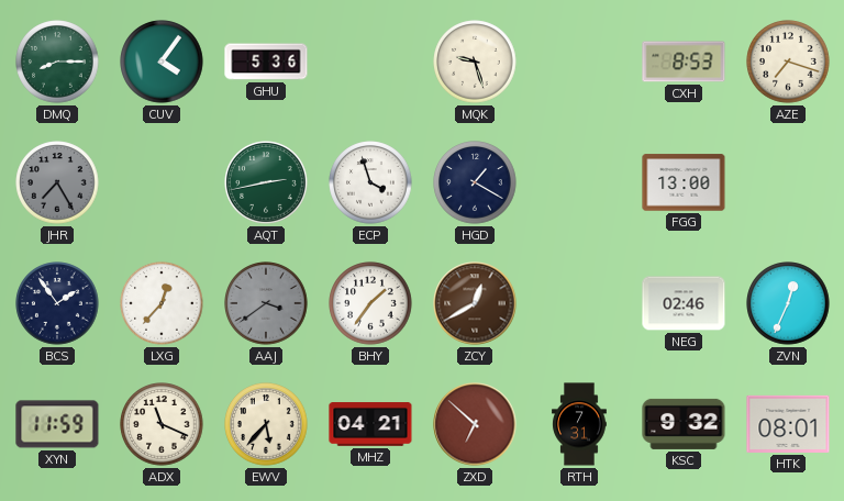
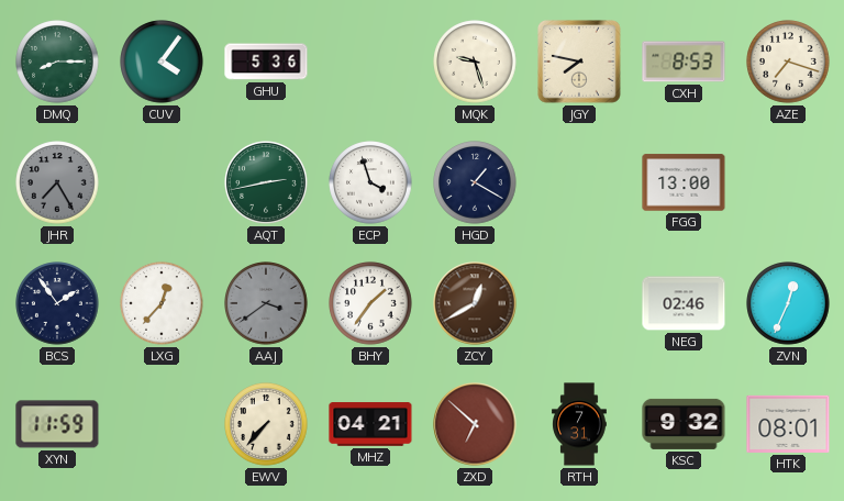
JGY: none -> 7:47
ADX: 11:19 -> none
EWV: 5:37 -> 7:37
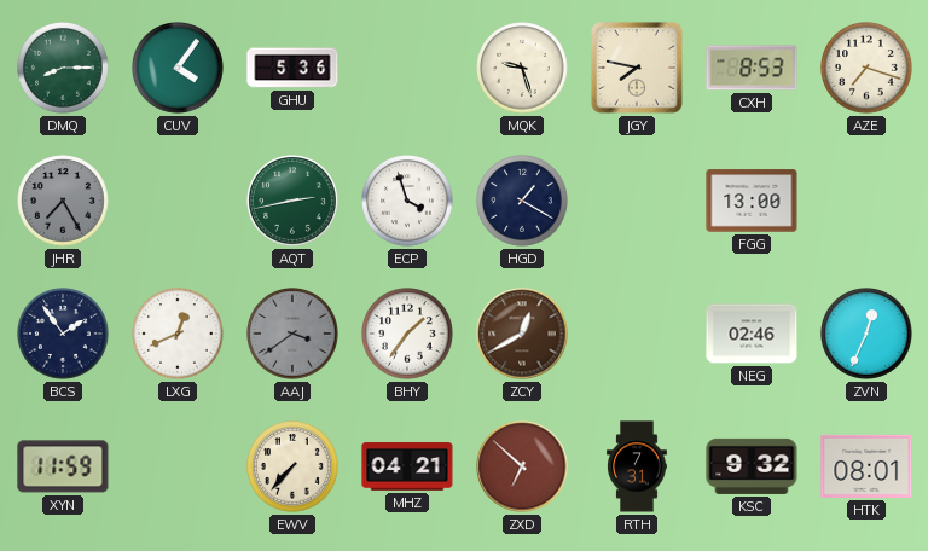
LXG: 12:37 -> 12:41
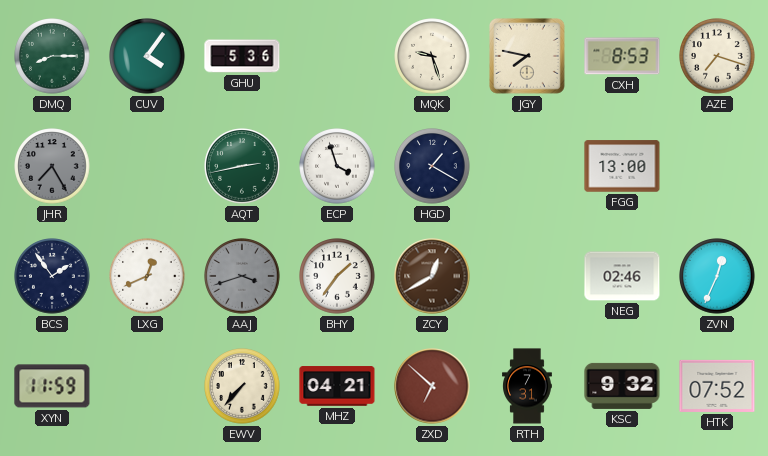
AAJ: 3:39 -> 3:42
HTK: 08:01 -> 07:52
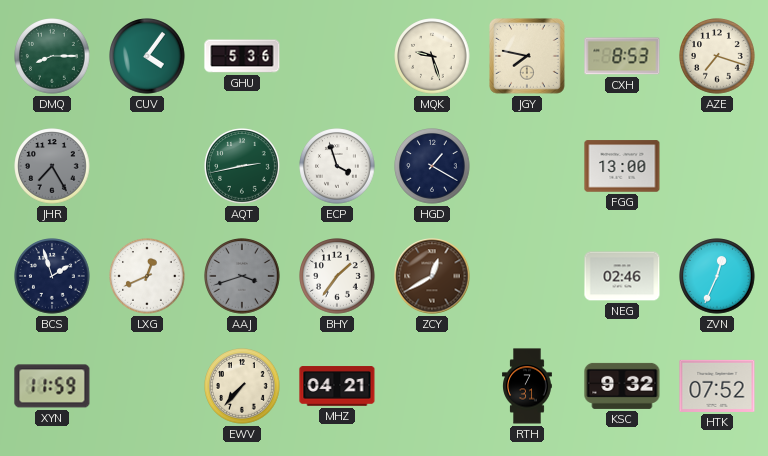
BCS: 1:54 -> 1:57
ZXD: 6:52 -> none
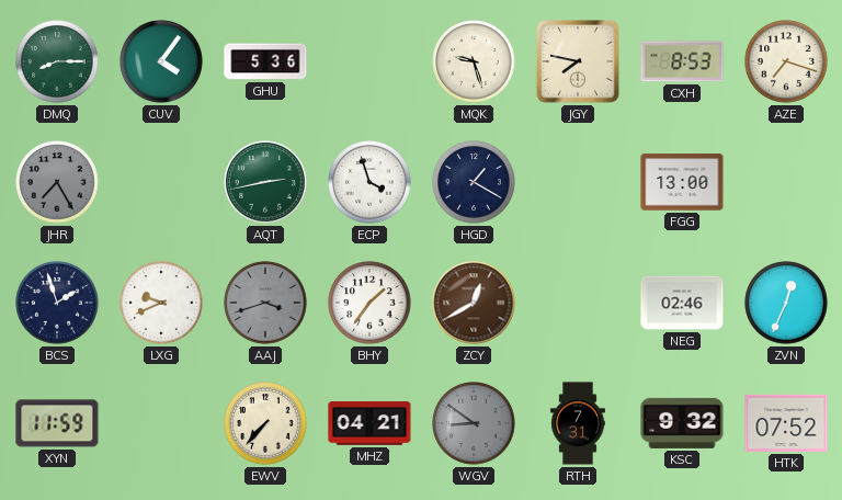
LXG: 12:41 -> 9:41
WGV: none -> 8:51
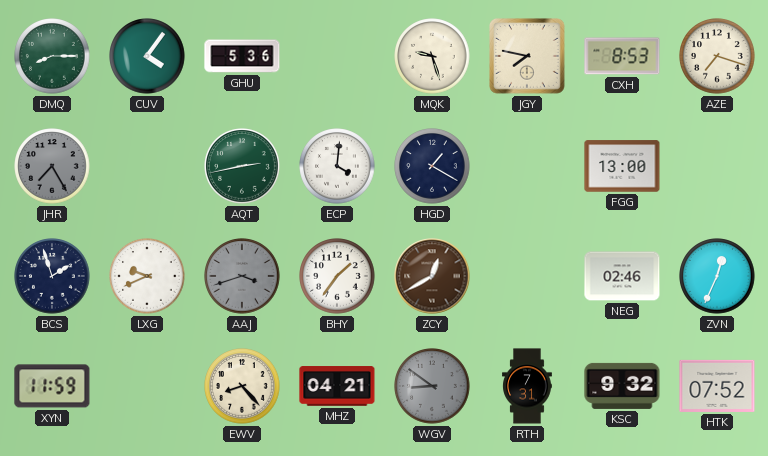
ECP: 3:57 -> 4:01
EWV: 7:37 -> 8:23
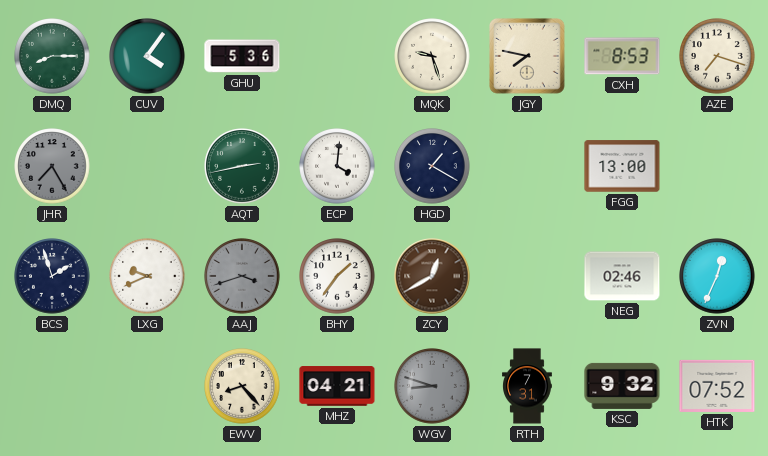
XYN: 11:59 -> none
WGV: 8:51 -> 8:48
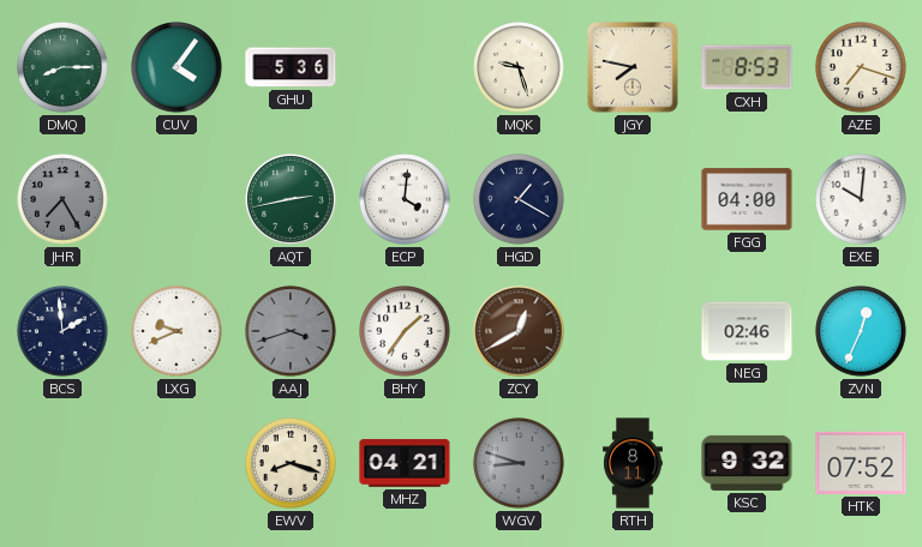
FGG: 13:00 -> 04:00
EXE: none -> 10:01
BCS: 1:57 -> 1:59
EWV: 8:23 -> 8:18
RTH: 7:31 -> 8:11
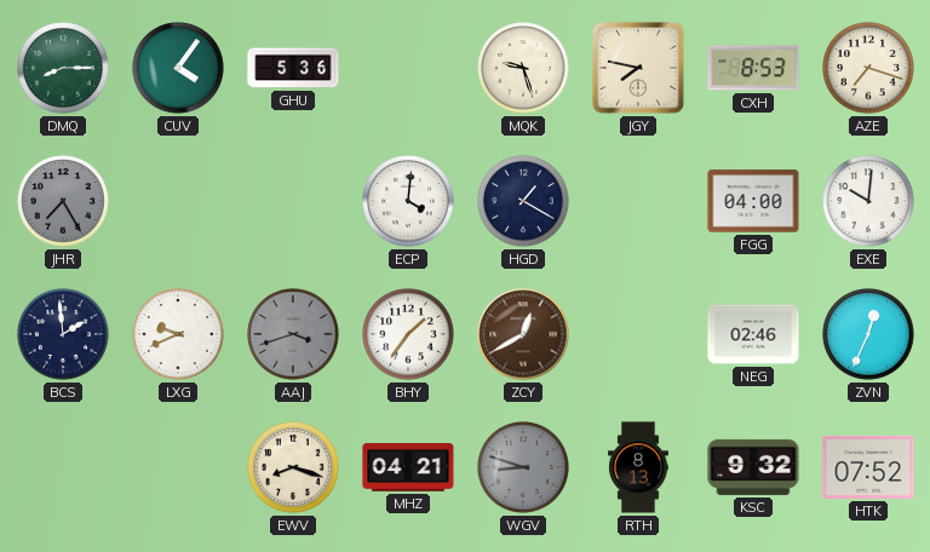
AQT: 2:43 -> none
RTH: 8:11 -> 8:13
